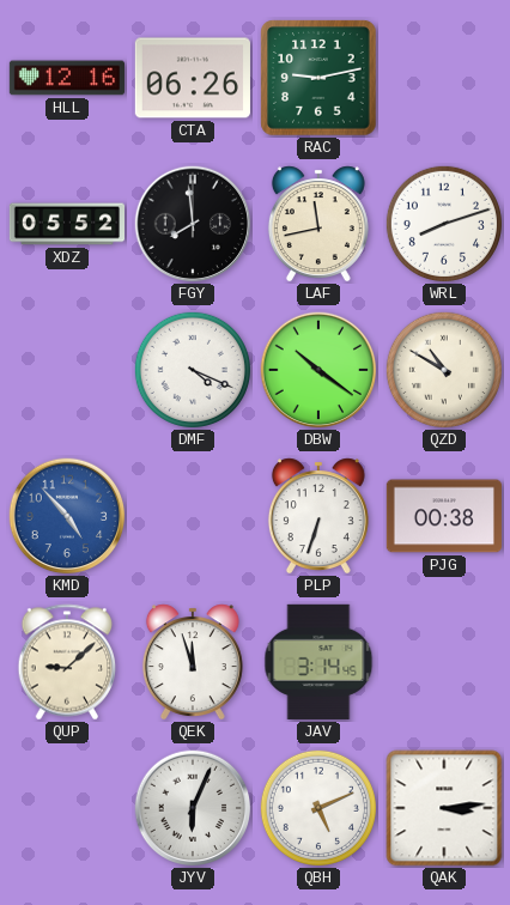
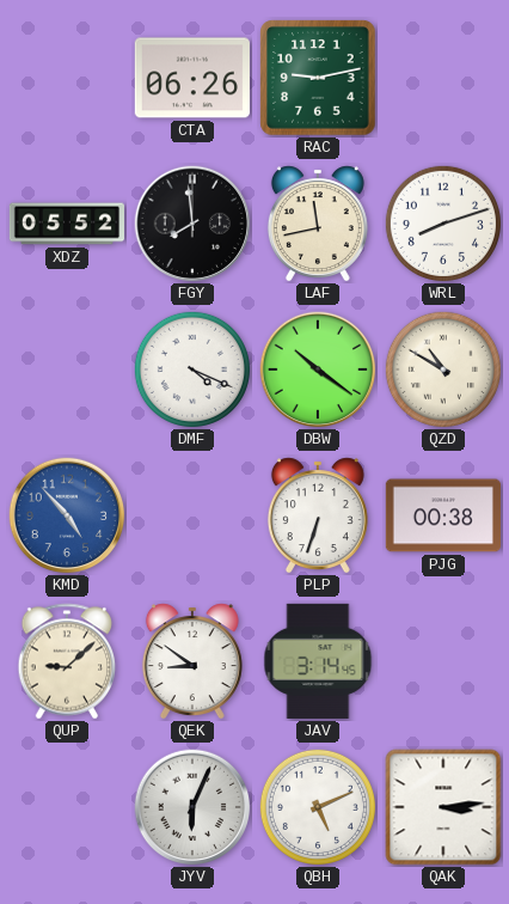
HLL: 12:16 -> none
QEK: 11:57 -> 8:51
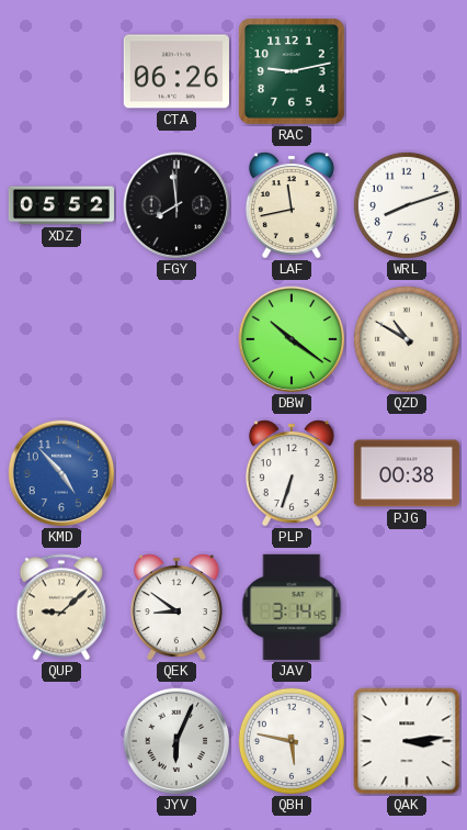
DMF: 4:19 -> none
QBH: 5:11 -> 5:47
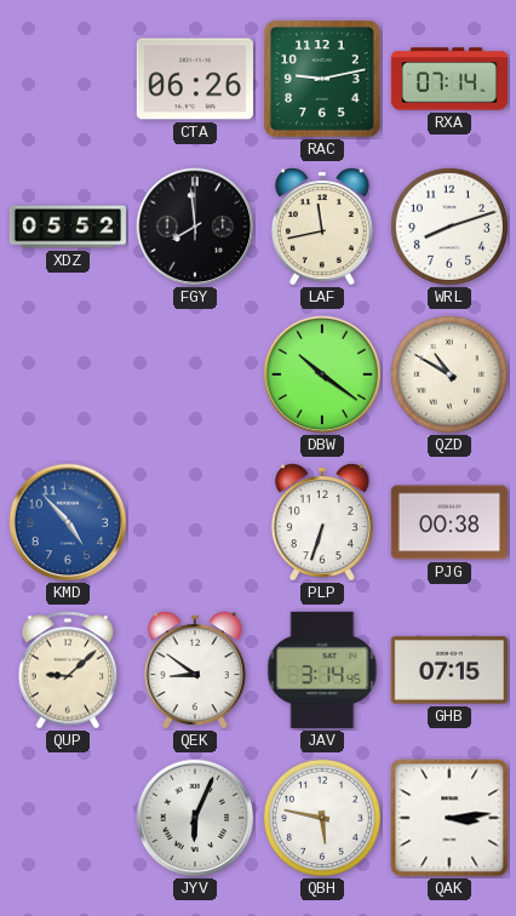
RXA: none -> 07:14
GHB: none -> 07:15
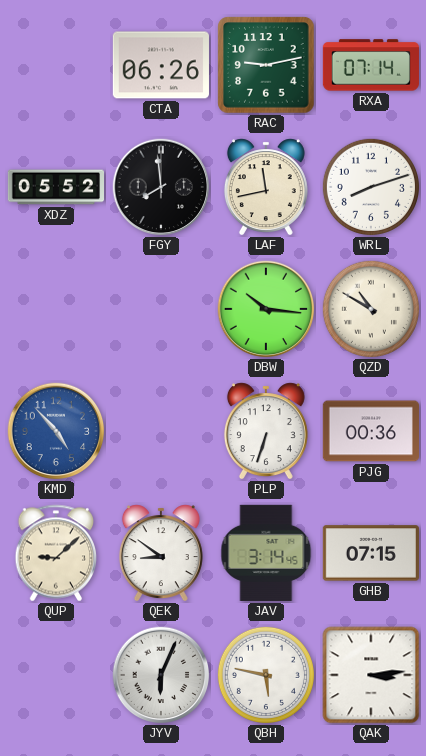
DBW: 10:21 -> 10:16
PJG: 00:38 -> 00:36
